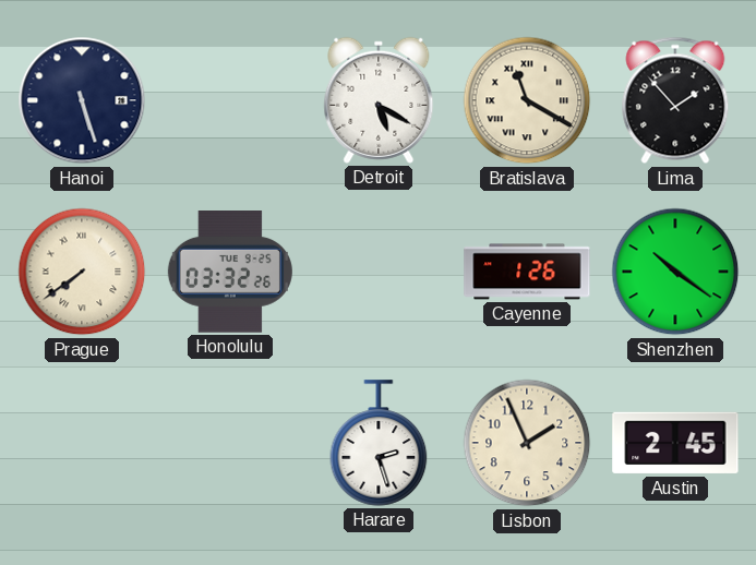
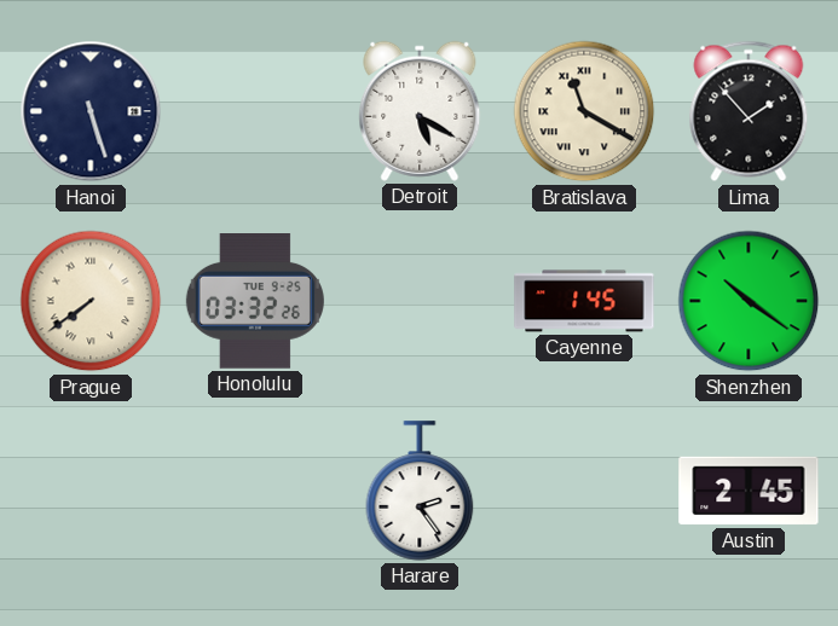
Cayenne: 1:26 -> 1:45
Harare: 2:27 -> 2:24
Lisbon: 1:56 -> none
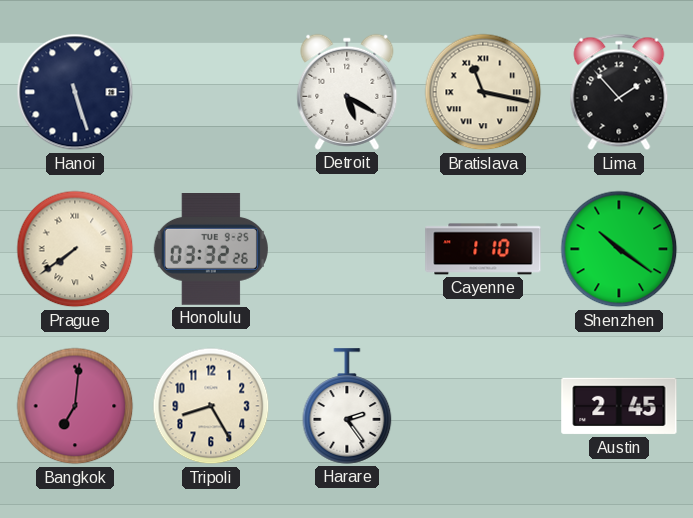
Bratislava: 11:20 -> 11:17
Cayenne: 1:45 -> 1:10
Bangkok: none -> 7:01
Tripoli: none -> 8:25
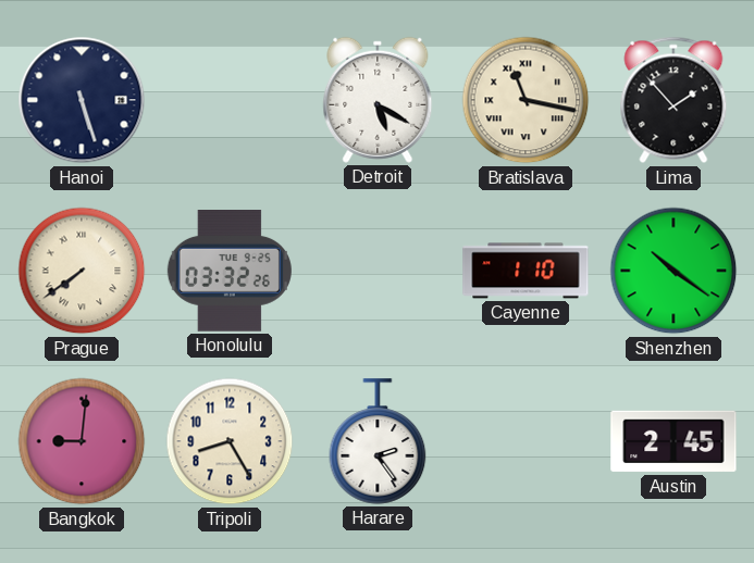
Bangkok: 7:01 -> 9:01
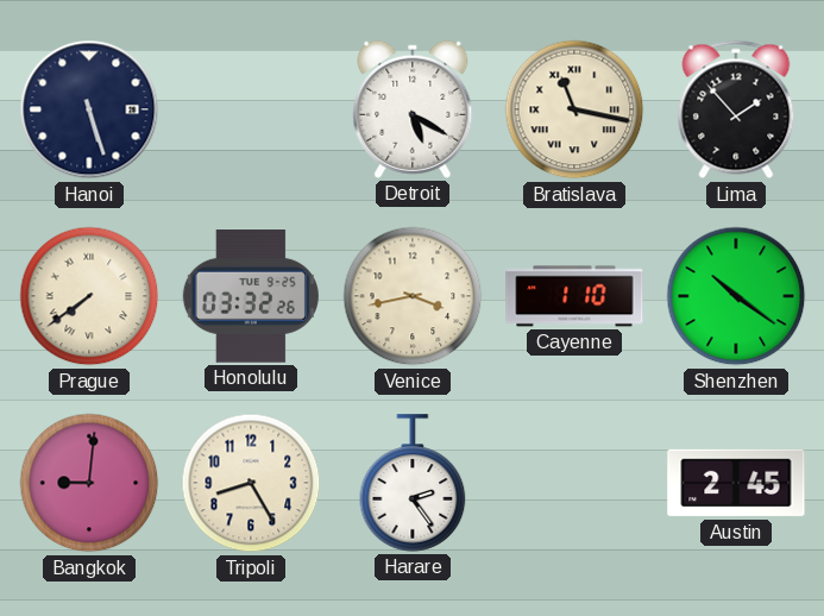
Venice: none -> 3:43
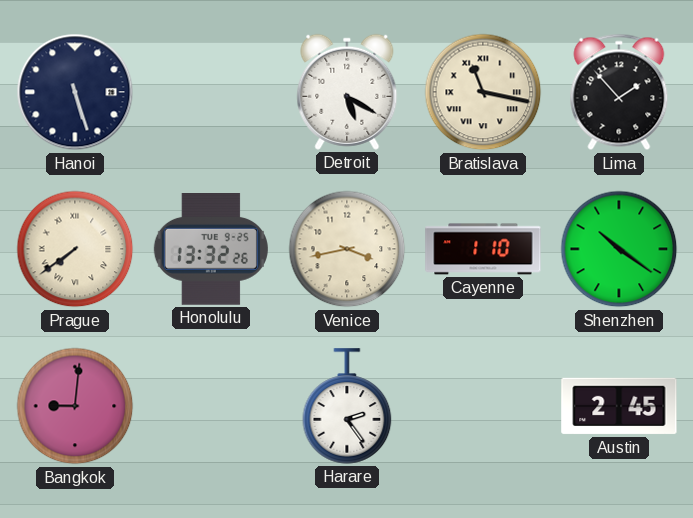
Honolulu: 03:32 -> 13:32
Tripoli: 8:25 -> none
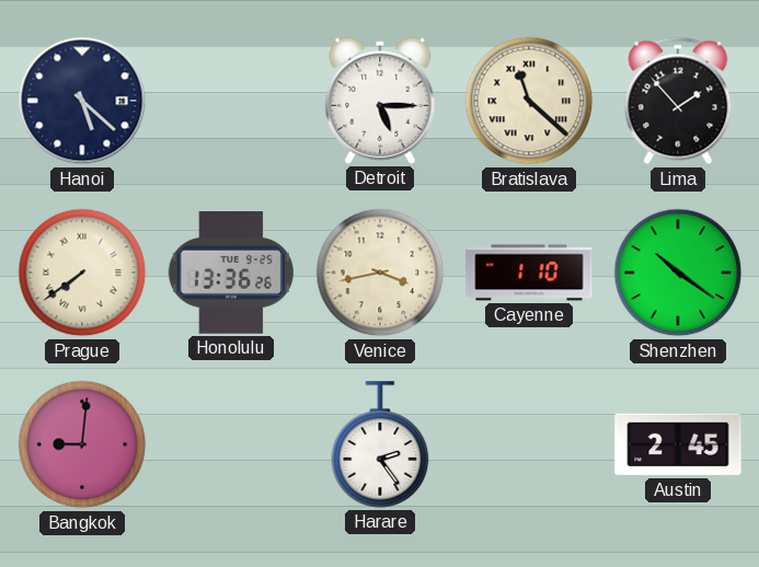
Hanoi: 5:27 -> 5:22
Detroit: 5:20 -> 5:15
Bratislava: 11:17 -> 11:22
Honolulu: 13:32 -> 13:36
